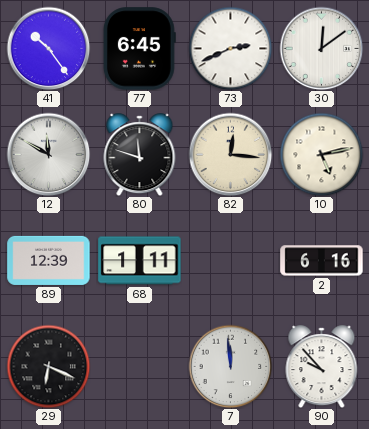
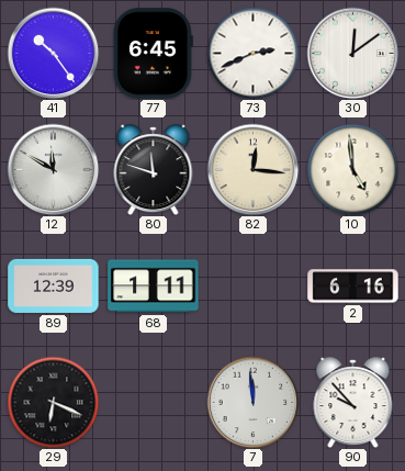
10: 5:13 -> 4:59
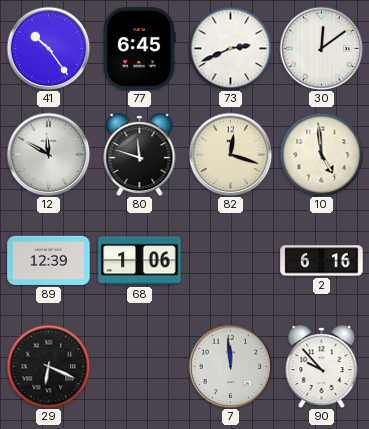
82: 12:16 -> 12:18
68: 1:11 -> 1:06
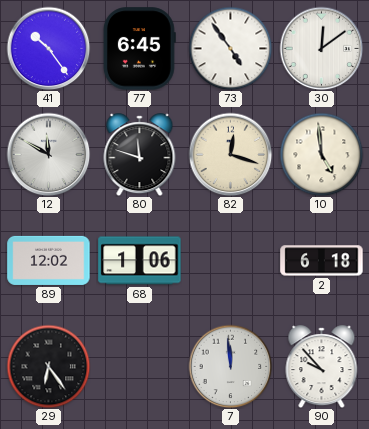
73: 2:41 -> 4:54
89: 12:39 -> 12:02
2: 6:16 -> 6:18
29: 6:19 -> 6:24
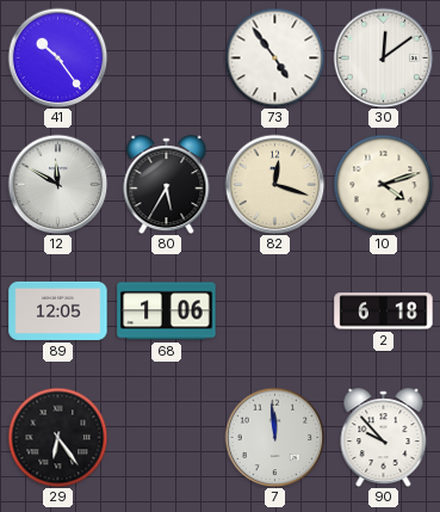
77: 6:45 -> none
80: 11:48 -> 5:35
10: 4:59 -> 4:12
89: 12:02 -> 12:05
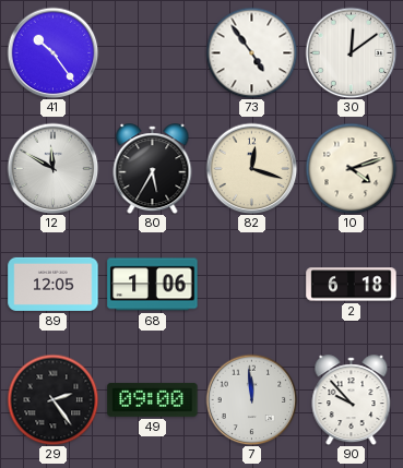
29: 6:24 -> 2:24
49: none -> 09:00
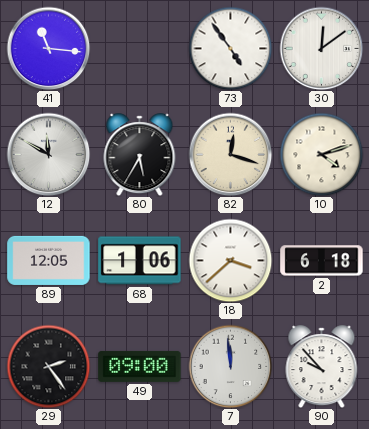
41: 10:24 -> 11:16
18: none -> 3:38
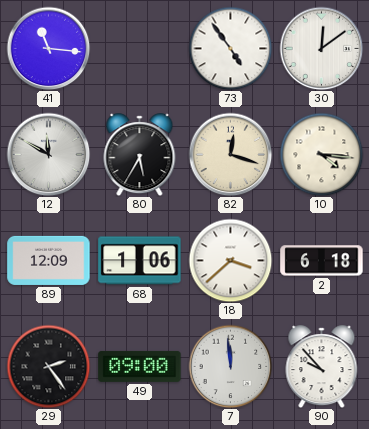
10: 4:12 -> 4:16
89: 12:05 -> 12:09
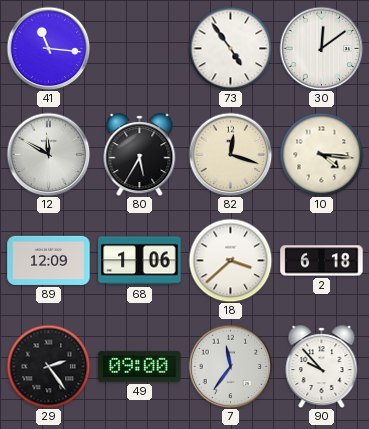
7: 11:59 -> 11:36
